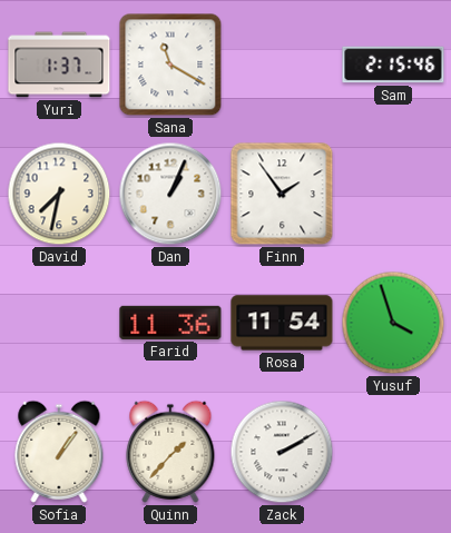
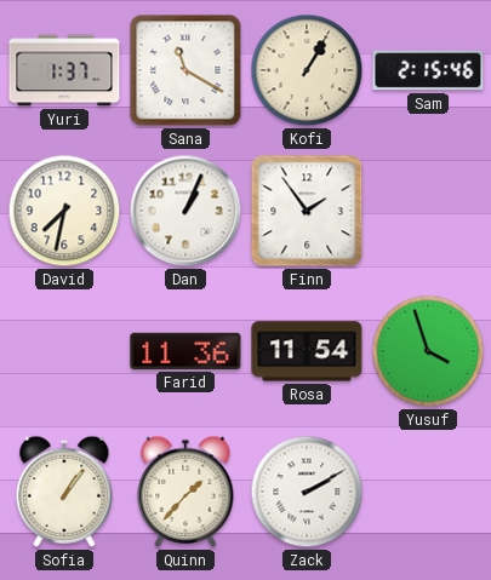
Kofi: none -> 1:05
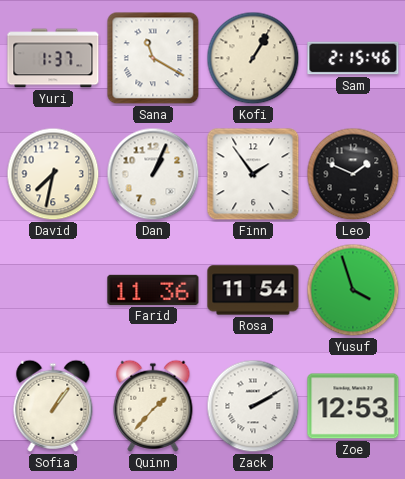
Leo: none -> 1:49
Zoe: none -> 12:53
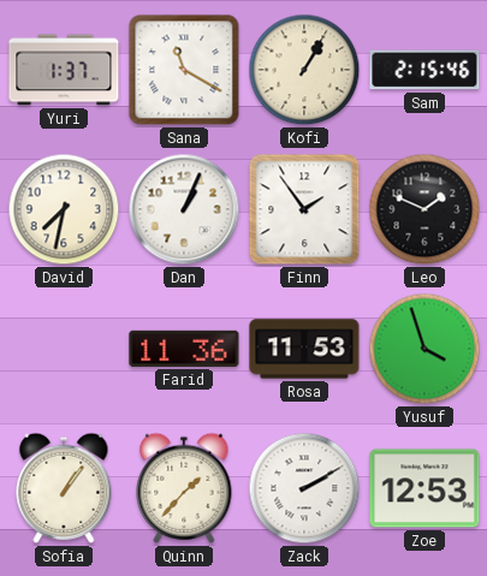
Rosa: 11:54 -> 11:53
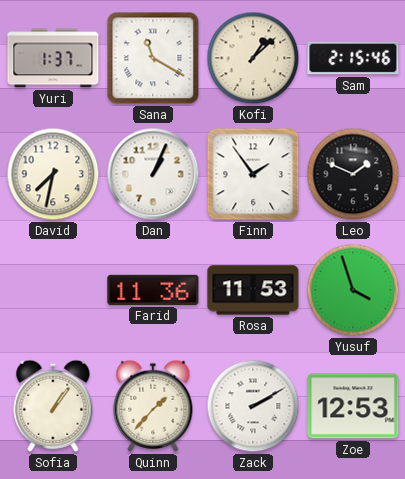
Kofi: 1:05 -> 1:08
